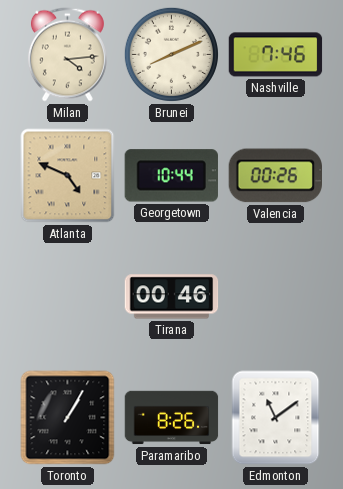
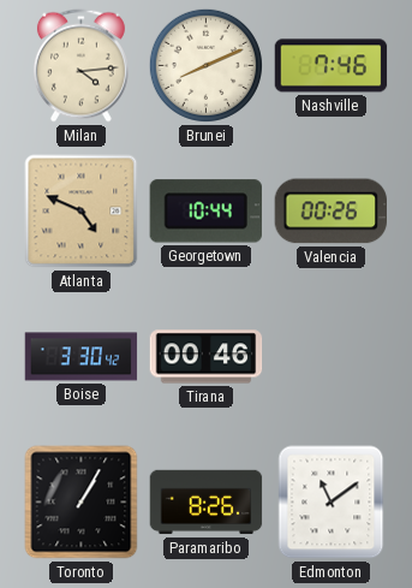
Boise: none -> 3:30
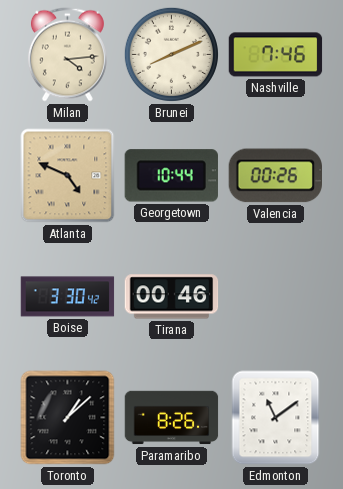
Toronto: 1:05 -> 1:08
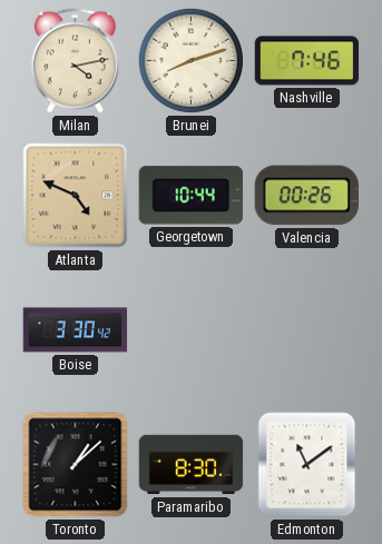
Milan: 4:14 -> 4:13
Brunei: 8:11 -> 8:12
Tirana: 00:46 -> none
Paramaribo: 8:26 -> 8:30
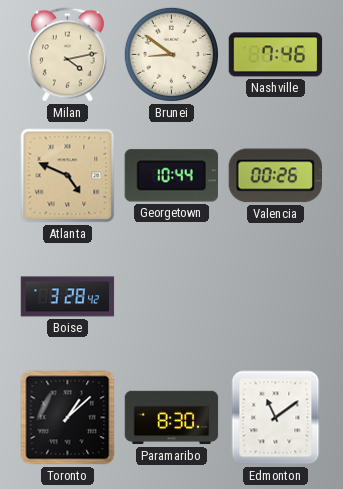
Brunei: 8:12 -> 8:51
Boise: 3:30 -> 3:28
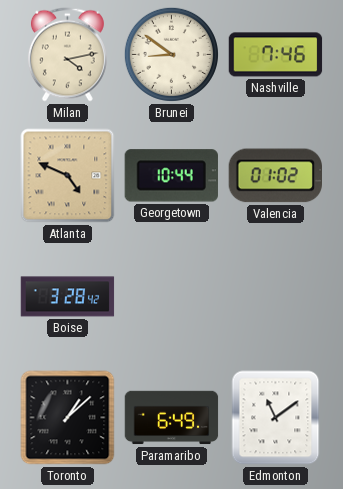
Valencia: 00:26 -> 01:02
Paramaribo: 8:30 -> 6:49
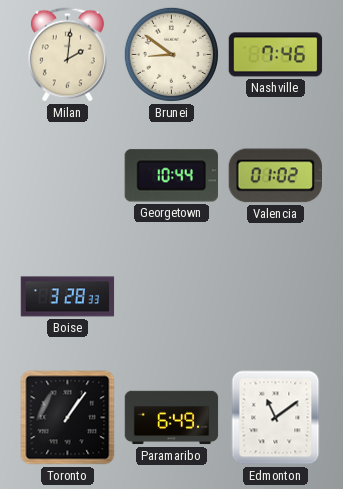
Milan: 4:13 -> 2:01
Atlanta: 4:49 -> none
Boise: 3:28:42 -> 3:28:33
Toronto: 1:08 -> 1:06
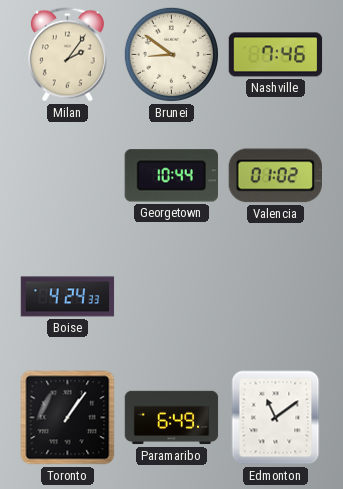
Milan: 2:01 -> 2:06
Boise: 3:28 -> 4:24
